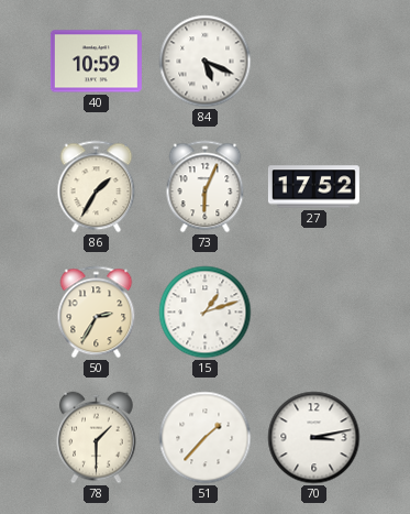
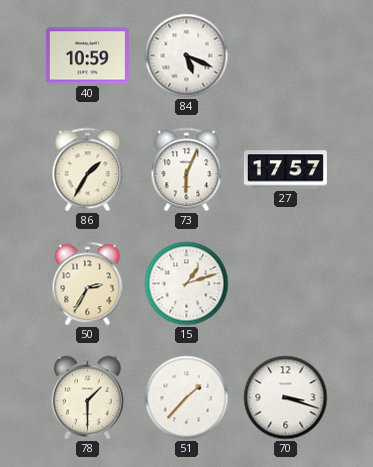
27: 17:52 -> 17:57
70: 3:13 -> 3:18
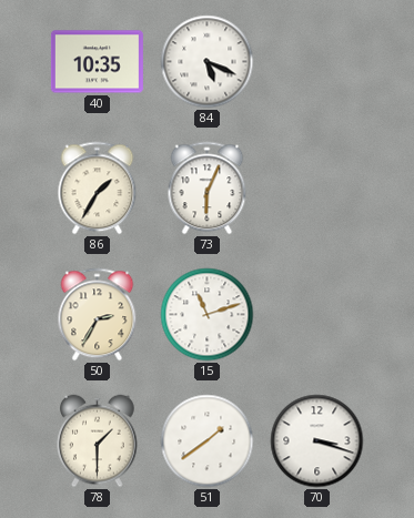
40: 10:59 -> 10:35
27: 17:57 -> none
15: 1:12 -> 11:12
51: 1:37 -> 1:39
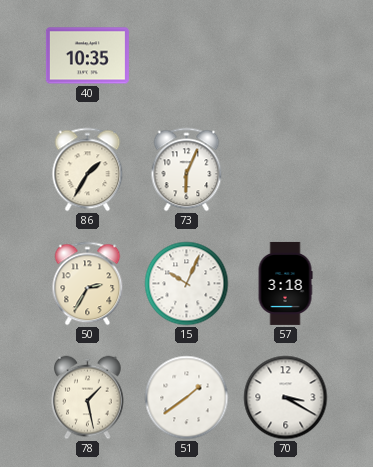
84: 5:19 -> none
15: 11:12 -> 10:04
57: none -> 3:18
78: 1:30 -> 1:28
70: 3:18 -> 3:20
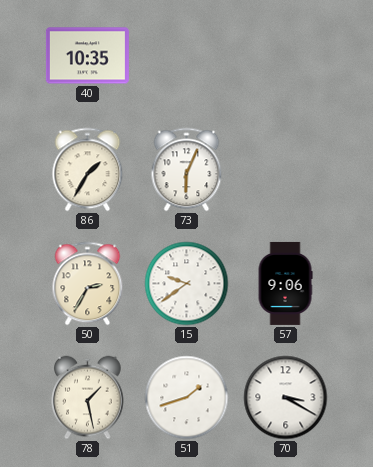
15: 10:04 -> 9:39
57: 3:18 -> 9:06
51: 1:39 -> 1:42
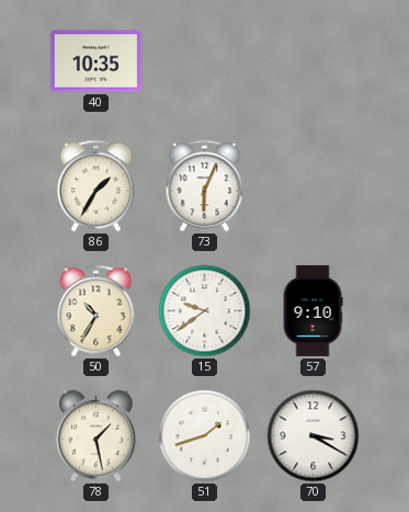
50: 2:35 -> 10:35
57: 9:06 -> 9:10
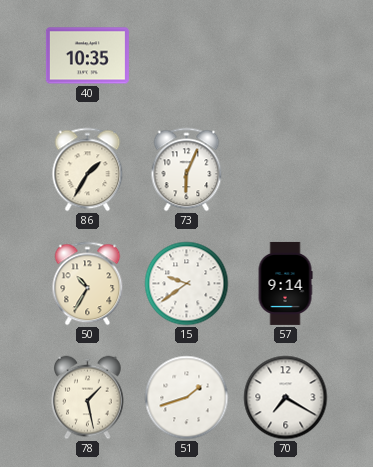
57: 9:10 -> 9:14
70: 3:20 -> 7:20
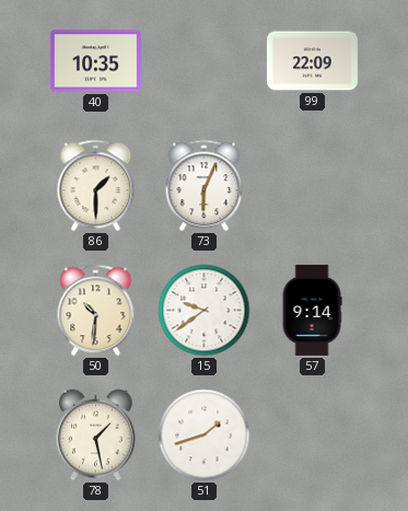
99: none -> 22:09
86: 1:35 -> 1:30
50: 10:35 -> 10:31
70: 7:20 -> none
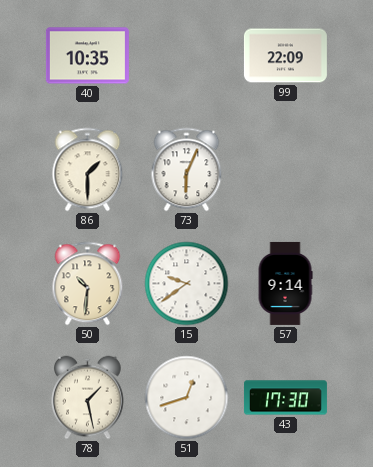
51: 1:42 -> 12:42
43: none -> 17:30
